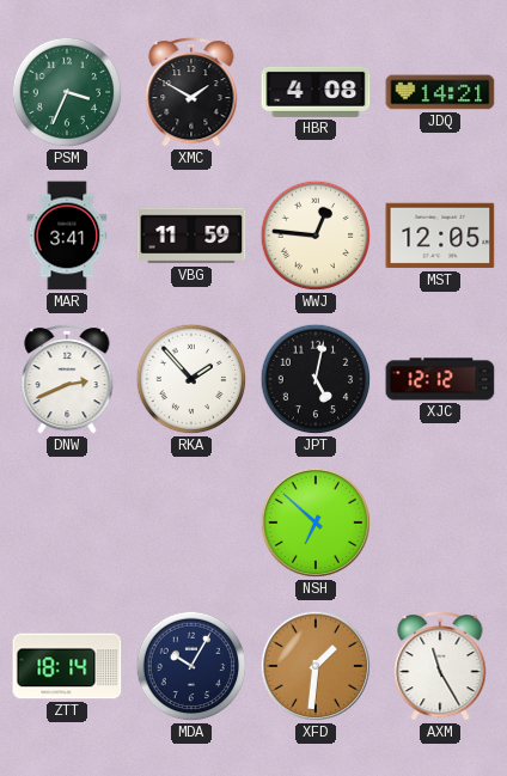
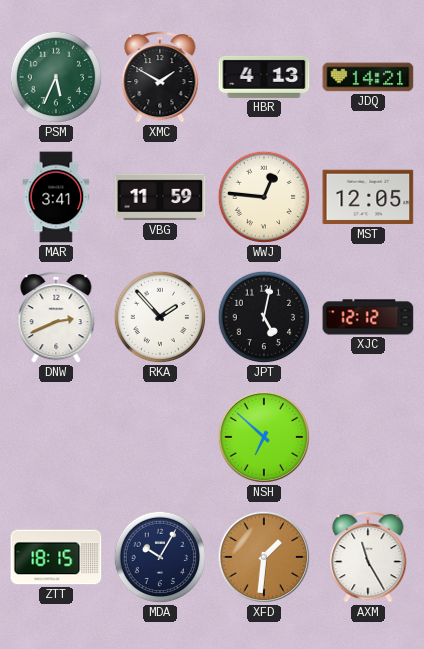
PSM: 3:34 -> 5:34
HBR: 4:08 -> 4:13
ZTT: 18:14 -> 18:15
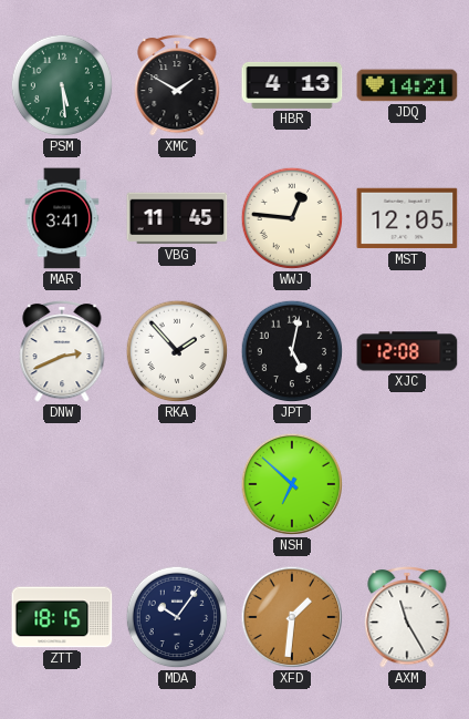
PSM: 5:34 -> 5:29
VBG: 11:59 -> 11:45
XJC: 12:12 -> 12:08
MDA: 10:05 -> 10:06
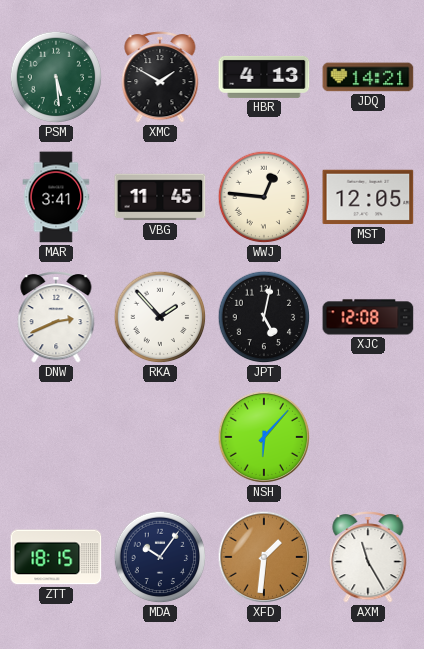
NSH: 6:52 -> 6:07
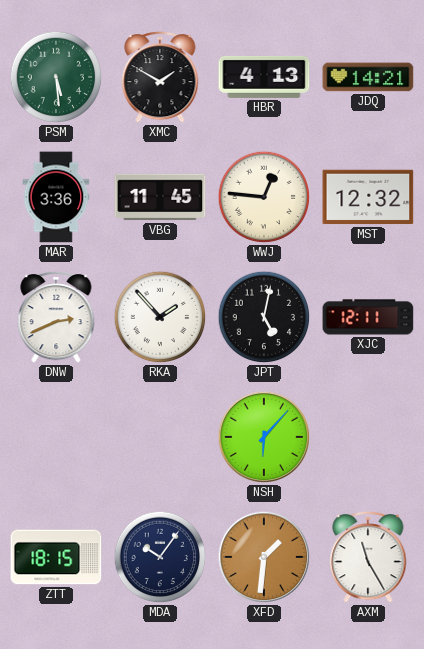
MAR: 3:41 -> 3:36
MST: 12:05 -> 12:32
XJC: 12:08 -> 12:11
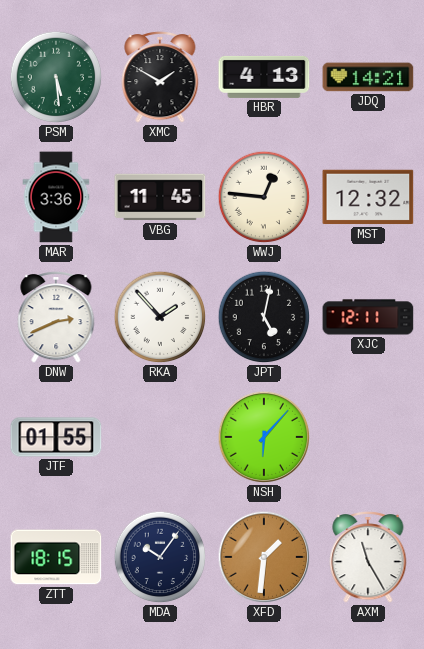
JTF: none -> 01:55
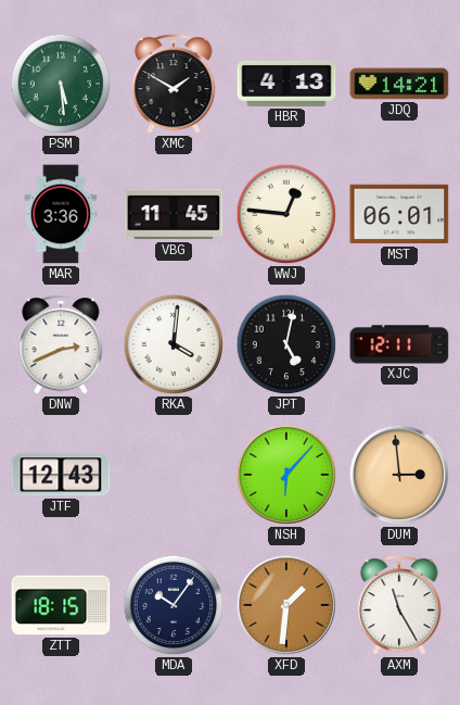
MST: 12:32 -> 06:01
RKA: 1:53 -> 4:01
JTF: 01:55 -> 12:43
DUM: none -> 2:59
